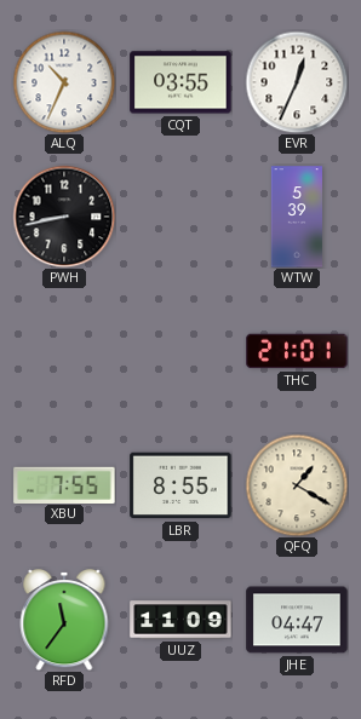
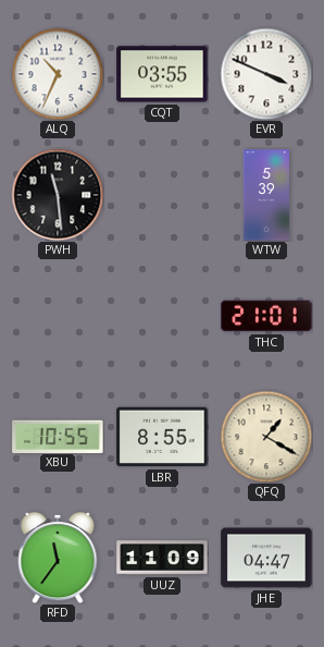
EVR: 12:34 -> 3:49
PWH: 8:43 -> 11:29
XBU: 7:55 -> 10:55
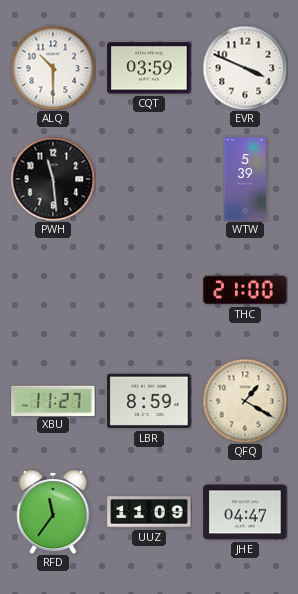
ALQ: 10:34 -> 10:30
CQT: 03:55 -> 03:59
THC: 21:01 -> 21:00
XBU: 10:55 -> 11:27
LBR: 8:55 -> 8:59
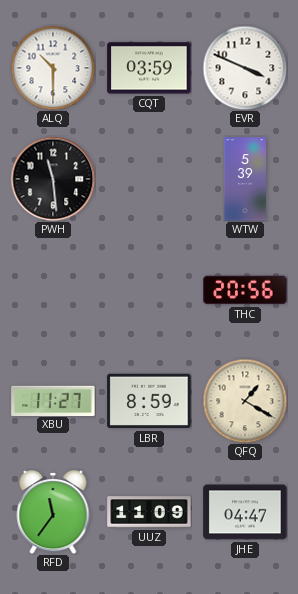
THC: 21:00 -> 20:56
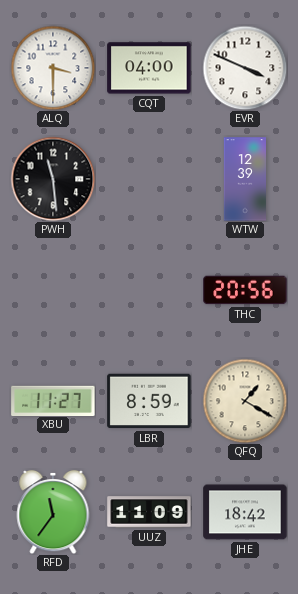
ALQ: 10:30 -> 3:30
CQT: 03:59 -> 04:00
WTW: 5:39 -> 12:39
JHE: 04:47 -> 18:42
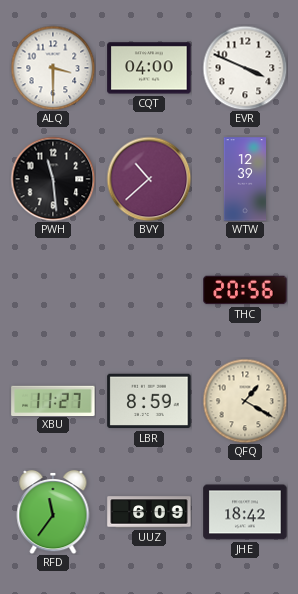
BVY: none -> 10:38
UUZ: 11:09 -> 6:09
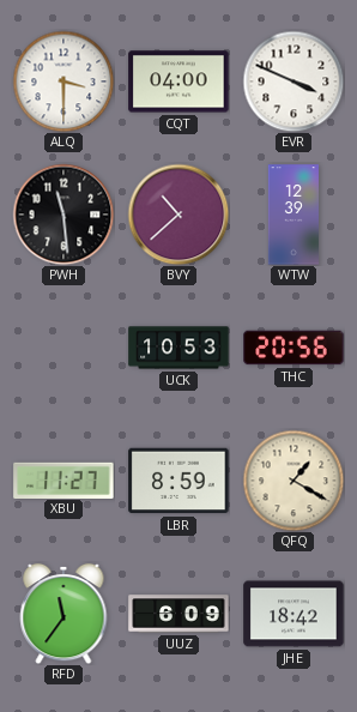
UCK: none -> 10:53
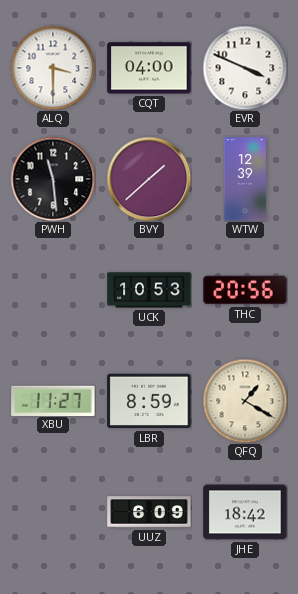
BVY: 10:38 -> 1:38
RFD: 11:36 -> none
